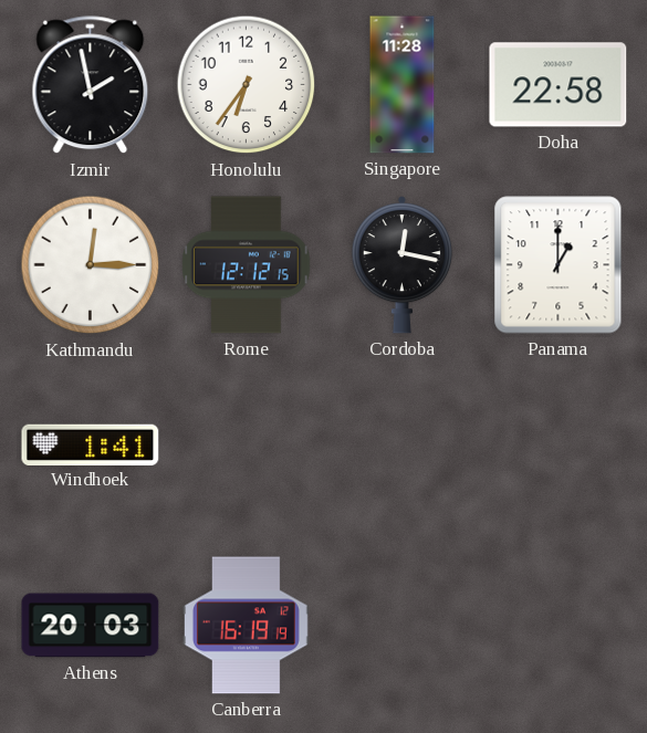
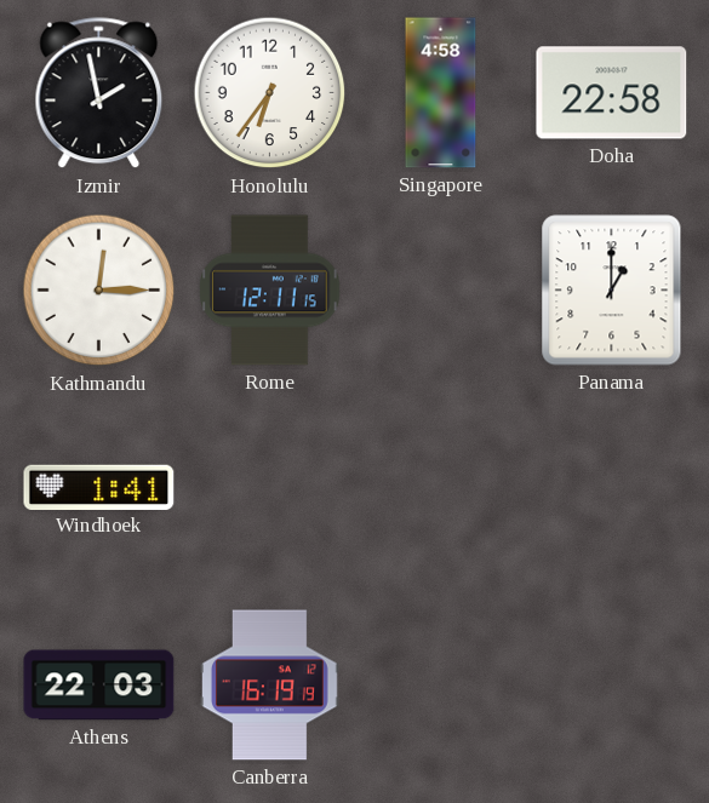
Singapore: 11:28 -> 4:58
Rome: 12:12 -> 12:11
Cordoba: 12:17 -> none
Athens: 20:03 -> 22:03
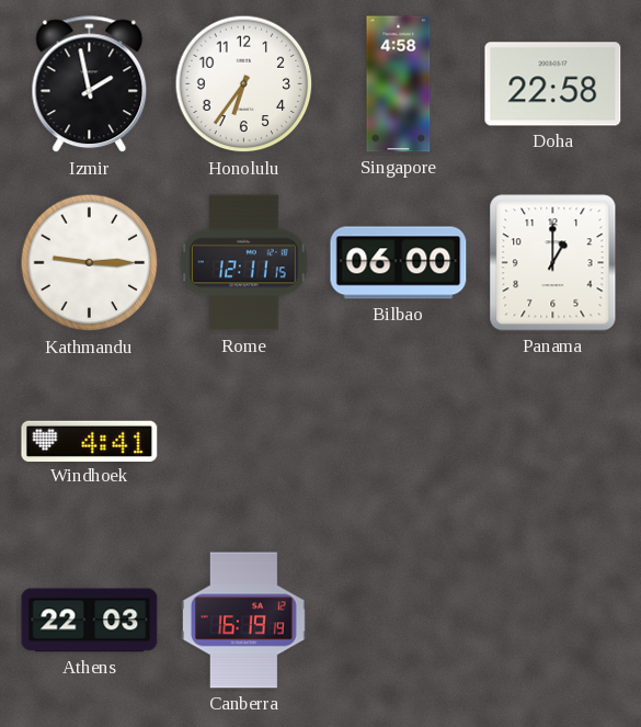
Kathmandu: 12:15 -> 9:15
Bilbao: none -> 06:00
Windhoek: 1:41 -> 4:41
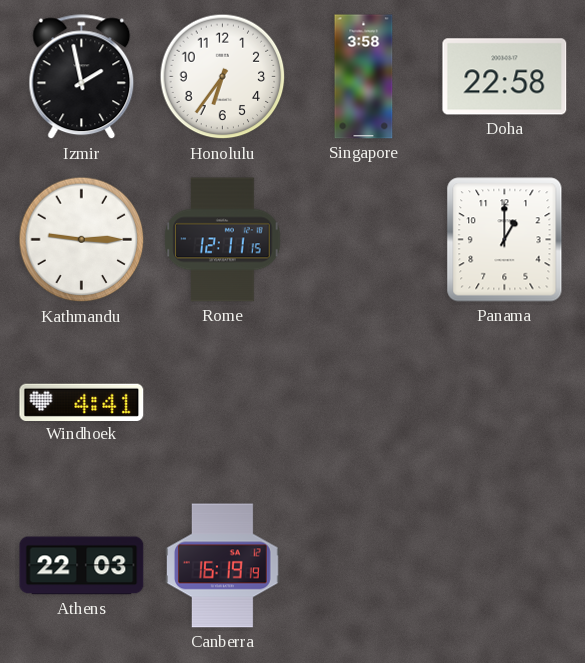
Singapore: 4:58 -> 3:58
Bilbao: 06:00 -> none
